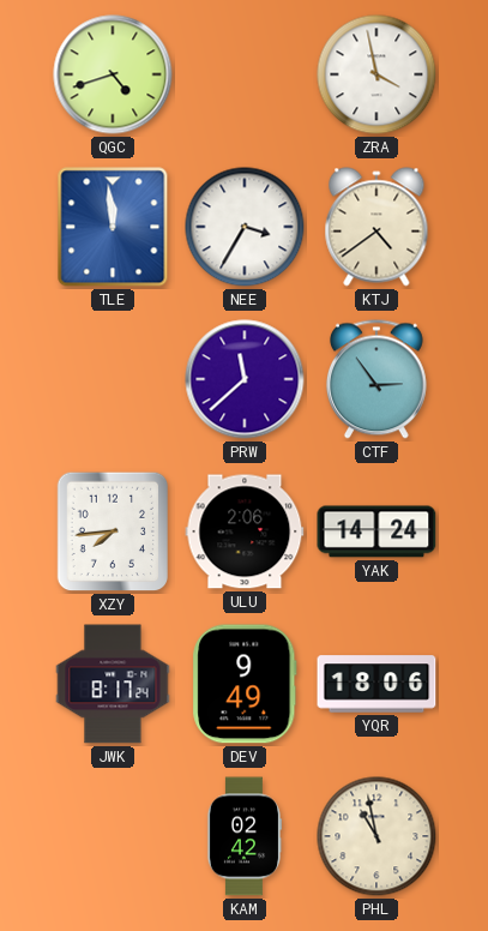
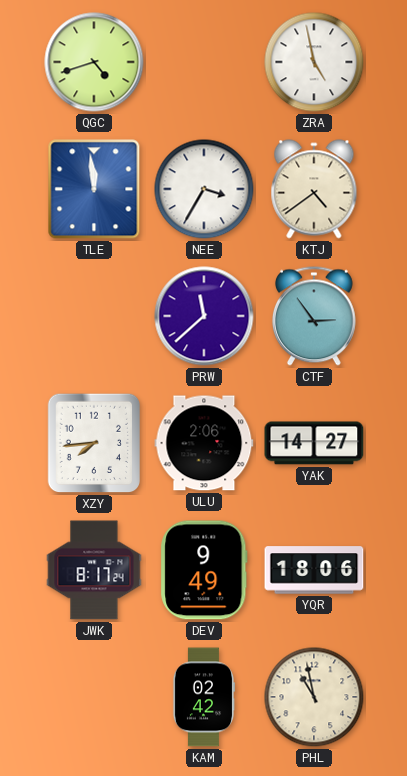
ZRA: 3:58 -> 4:58
YAK: 14:24 -> 14:27
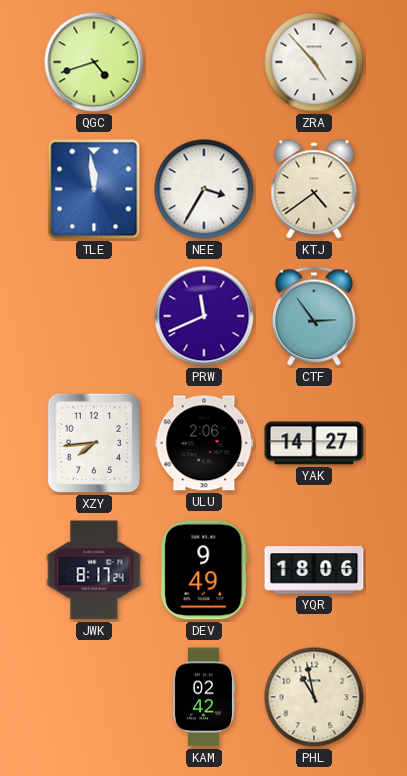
ZRA: 4:58 -> 4:53
PRW: 11:38 -> 11:41
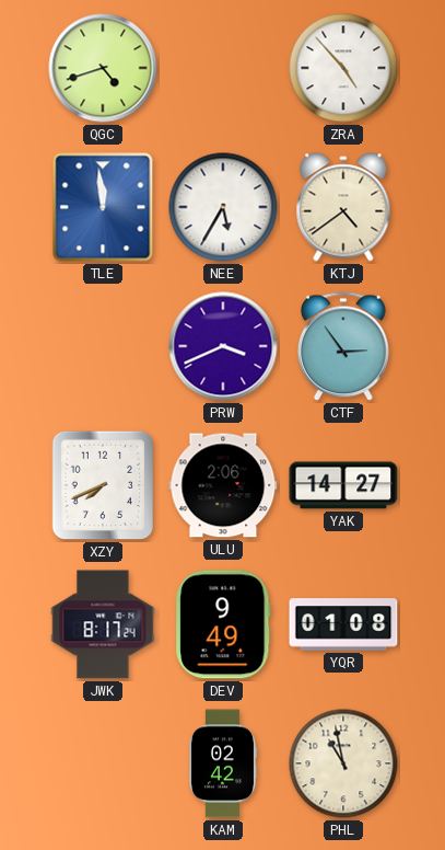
NEE: 3:35 -> 5:35
PRW: 11:41 -> 3:41
XZY: 7:44 -> 7:41
YQR: 18:06 -> 01:08
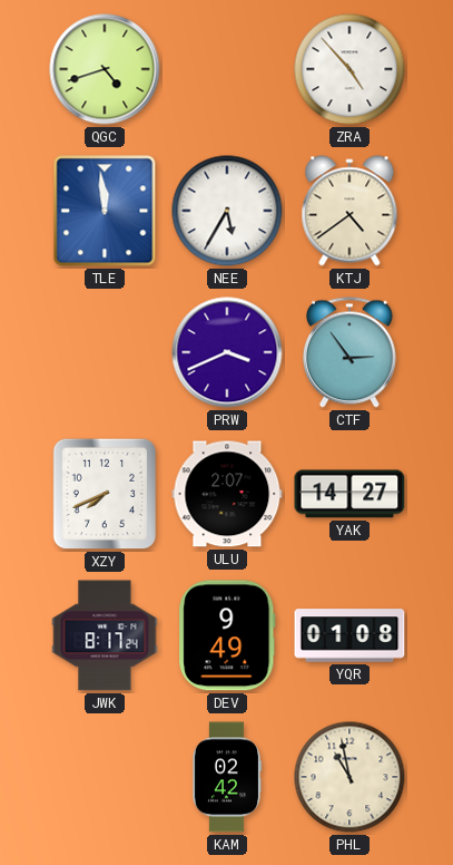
ULU: 2:06 -> 2:07
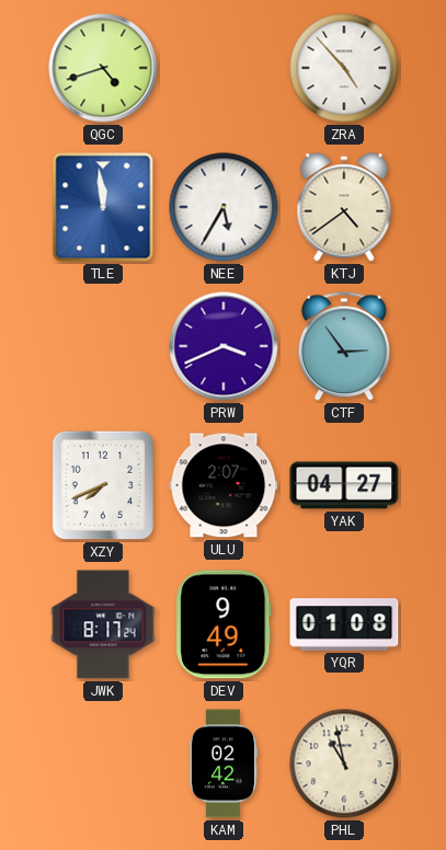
YAK: 14:27 -> 04:27
